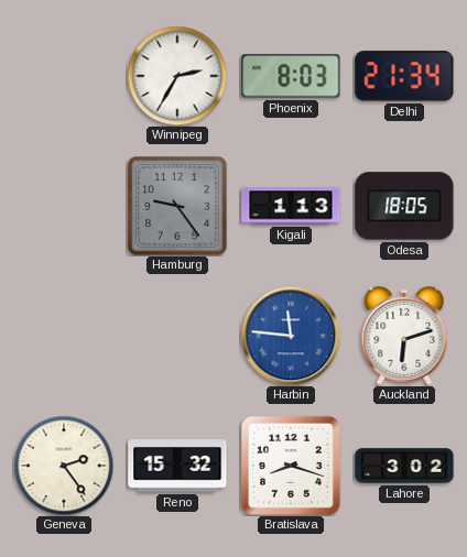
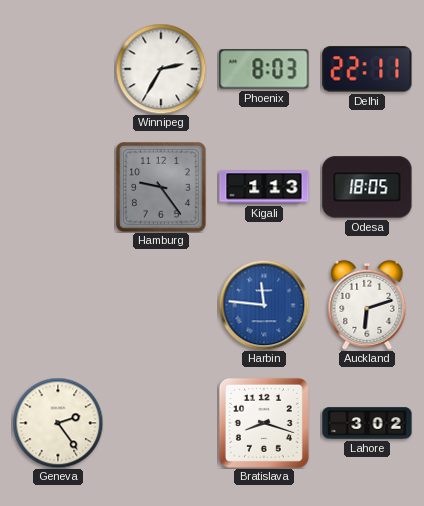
Delhi: 21:34 -> 22:11
Reno: 15:32 -> none
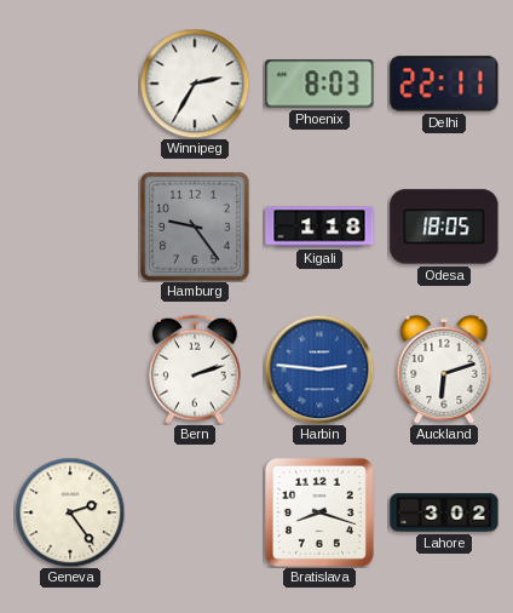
Kigali: 1:13 -> 1:18
Bern: none -> 2:12
Harbin: 11:46 -> 2:46
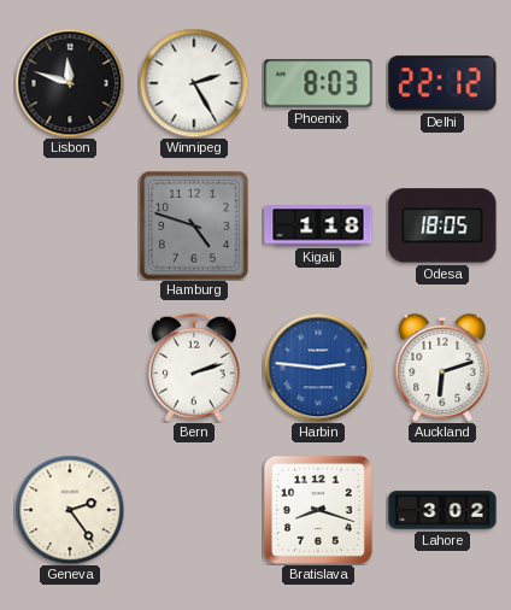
Lisbon: none -> 11:48
Winnipeg: 2:35 -> 2:25
Delhi: 22:11 -> 22:12
Hamburg: 9:24 -> 4:48
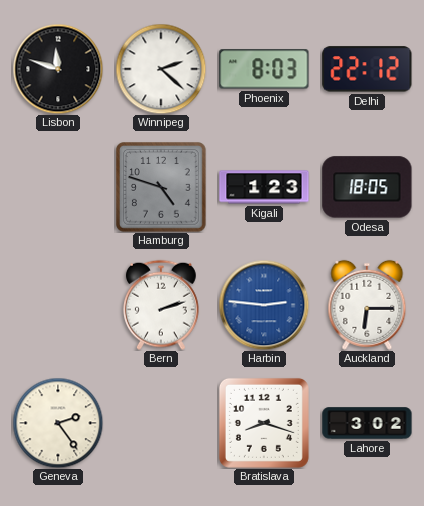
Winnipeg: 2:25 -> 2:22
Kigali: 1:18 -> 1:23
Auckland: 6:12 -> 6:15
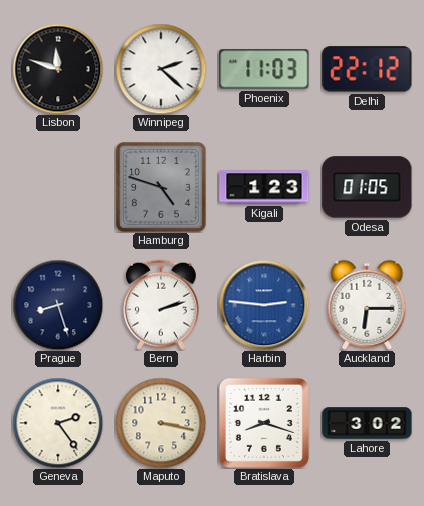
Phoenix: 8:03 -> 11:03
Odesa: 18:05 -> 01:05
Prague: none -> 8:27
Maputo: none -> 3:17
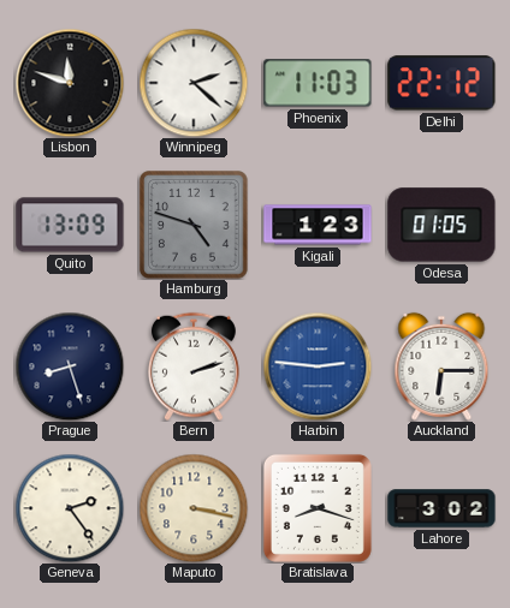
Quito: none -> 13:09
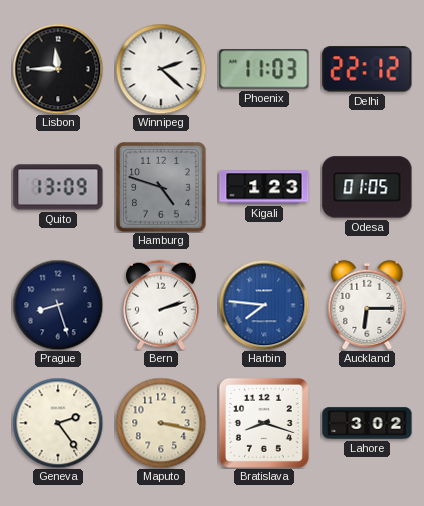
Lisbon: 11:48 -> 11:45
Harbin: 2:46 -> 7:46
